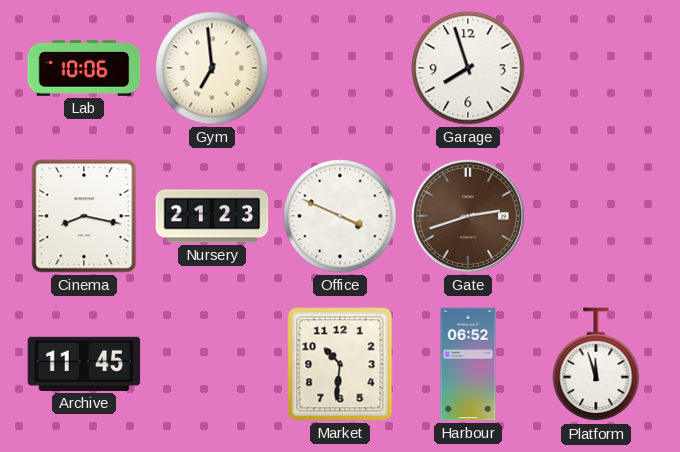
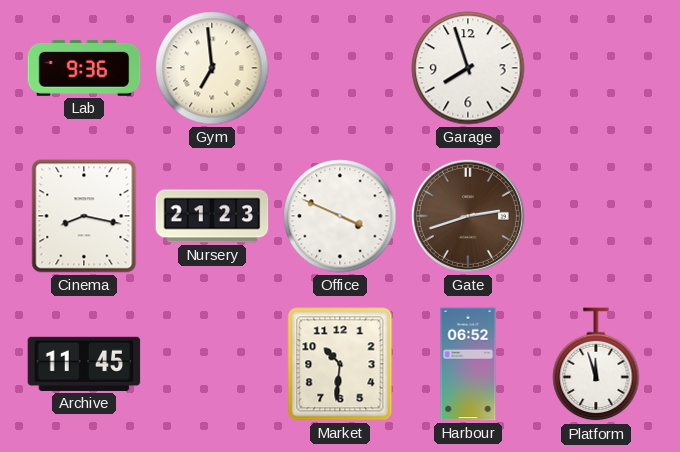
Lab: 10:06 -> 9:36
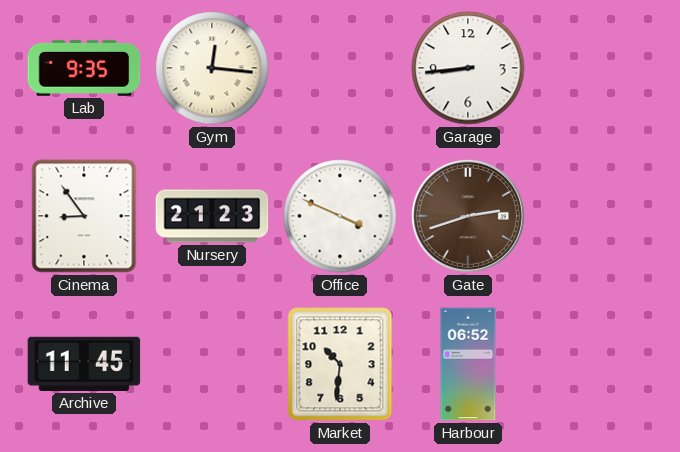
Lab: 9:36 -> 9:35
Gym: 6:59 -> 12:16
Garage: 7:57 -> 8:44
Cinema: 8:17 -> 8:54
Platform: 11:57 -> none
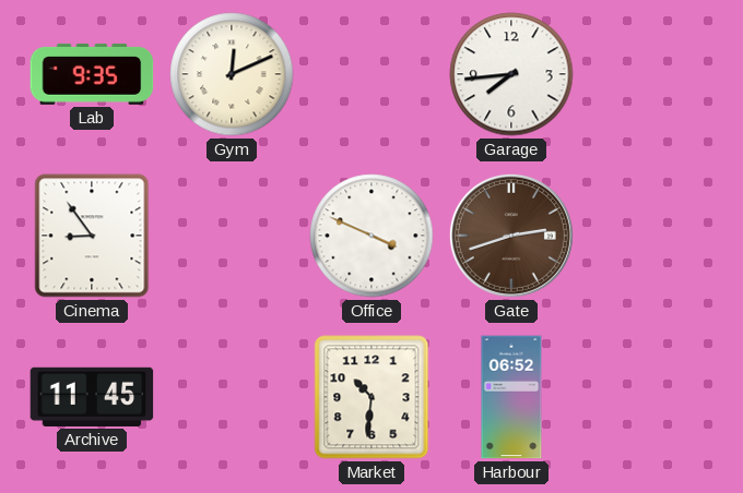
Gym: 12:16 -> 12:11
Garage: 8:44 -> 7:44
Nursery: 21:23 -> none
